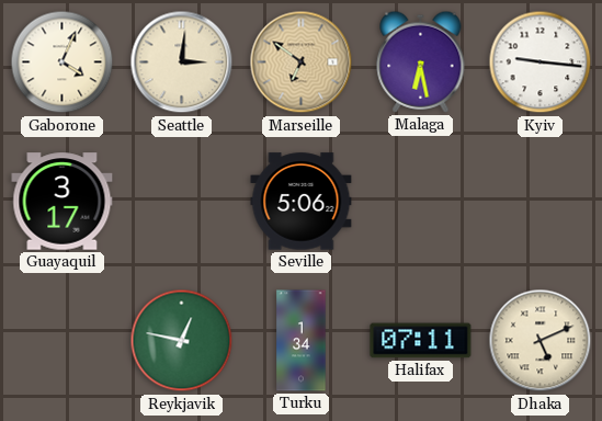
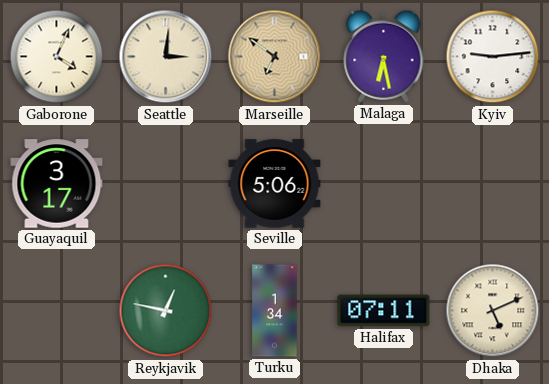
Kyiv: 9:16 -> 9:14
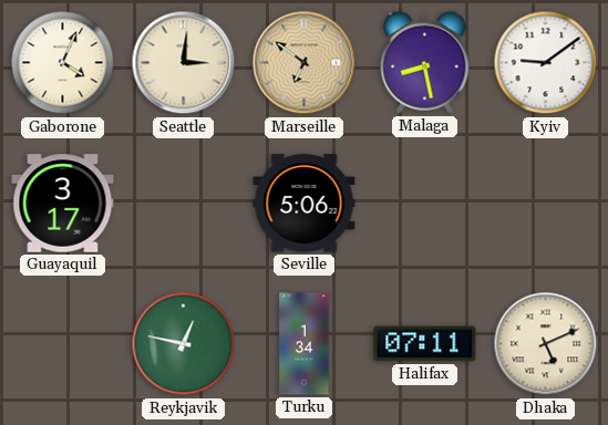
Malaga: 6:28 -> 8:28
Kyiv: 9:14 -> 9:09
